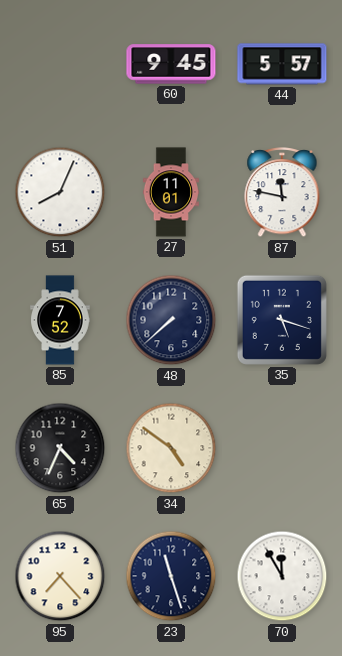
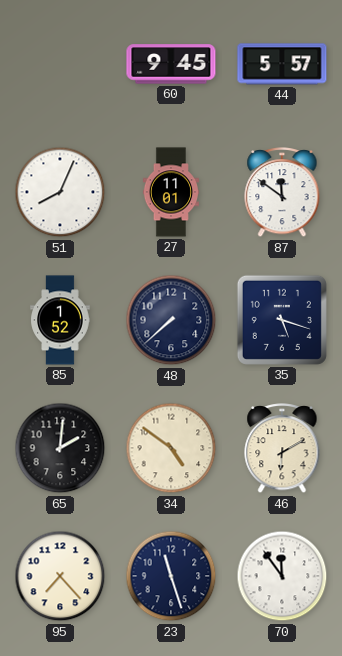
87: 11:47 -> 11:51
85: 7:52 -> 1:52
65: 4:34 -> 2:01
46: none -> 6:10
70: 11:55 -> 11:54
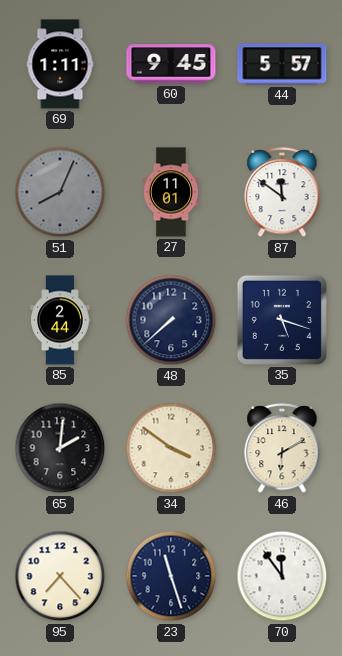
69: none -> 1:11
51 dial: white -> grey
85: 1:52 -> 2:44
34: 4:51 -> 3:51
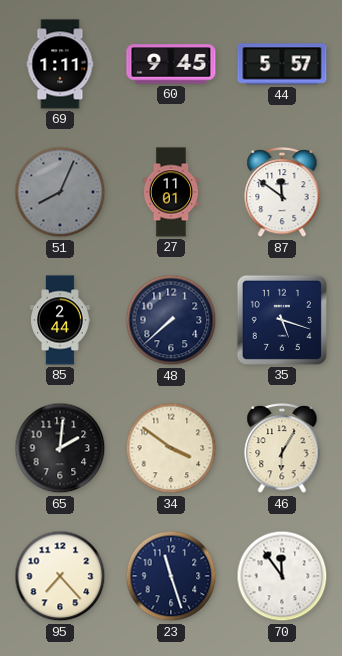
46: 6:10 -> 6:05
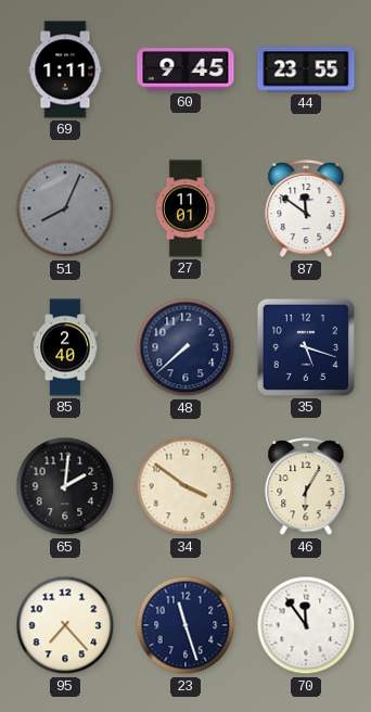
44: 5:57 -> 23:55
85: 2:44 -> 2:40
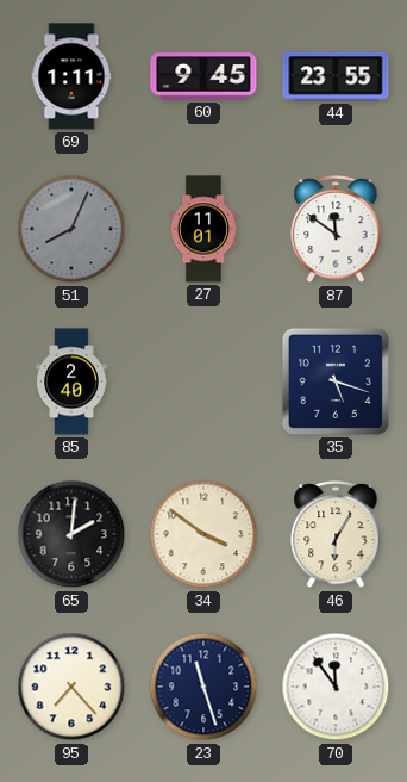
48: 7:38 -> none
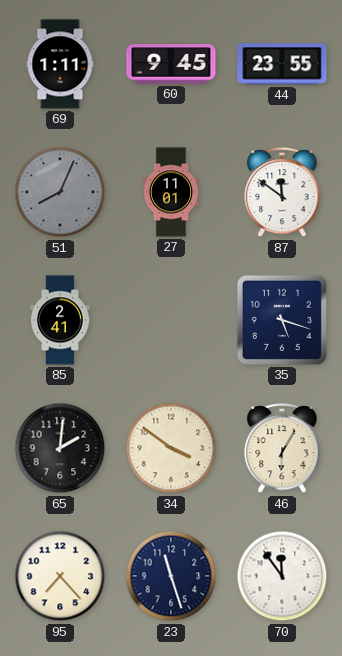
85: 2:40 -> 2:41
